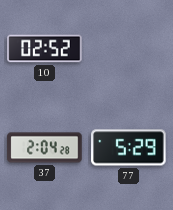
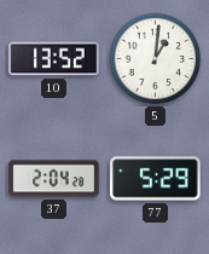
10: 02:52 -> 13:52
5: none -> 1:01
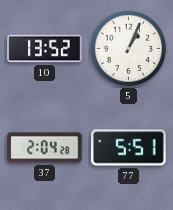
5: 1:01 -> 1:04
77: 5:29 -> 5:51
